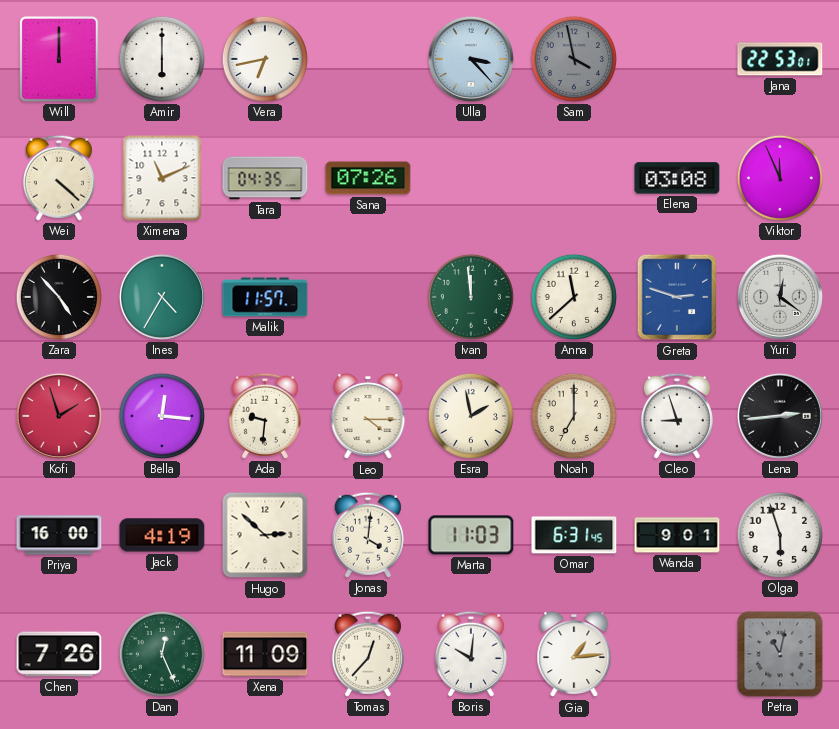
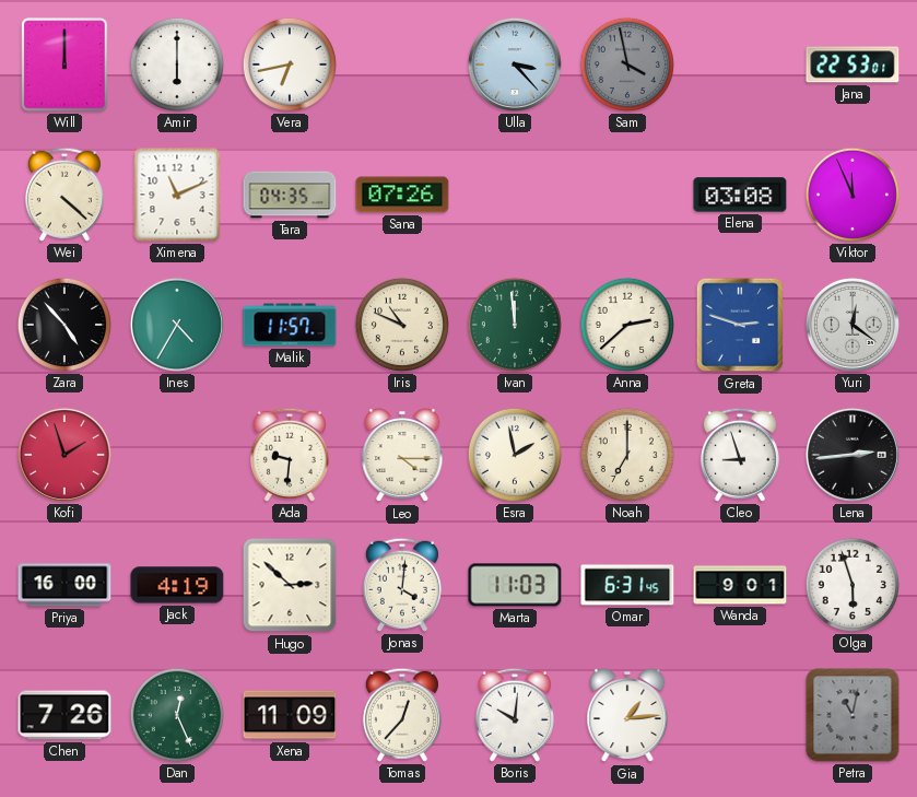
Iris: none -> 10:49
Anna: 11:38 -> 2:38
Bella: 12:16 -> none
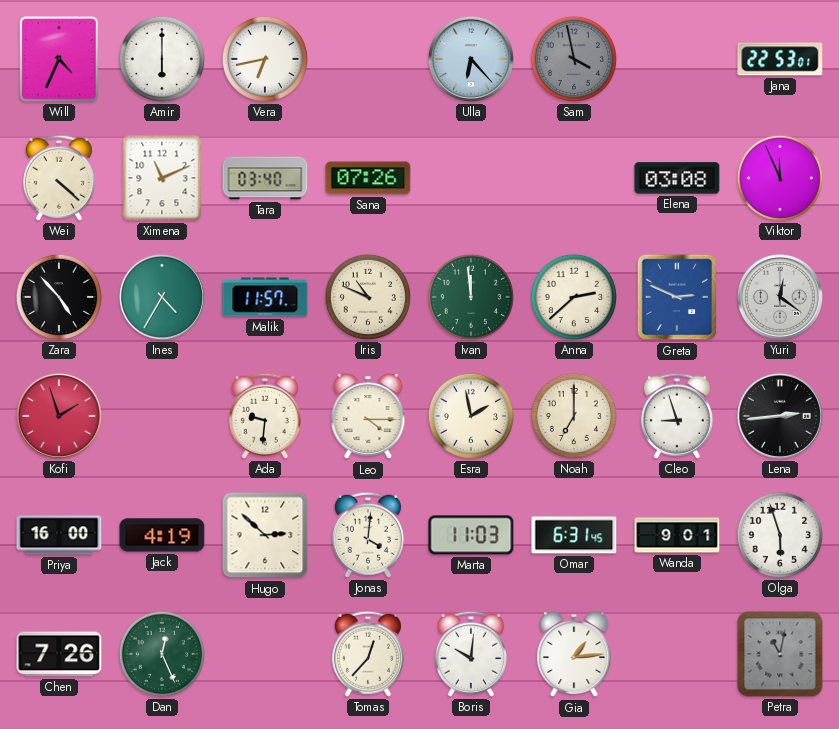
Will: 12:00 -> 4:34
Ulla: 3:23 -> 6:23
Tara: 04:35 -> 03:40
Greta: 2:48 -> 2:49
Xena: 11:09 -> none
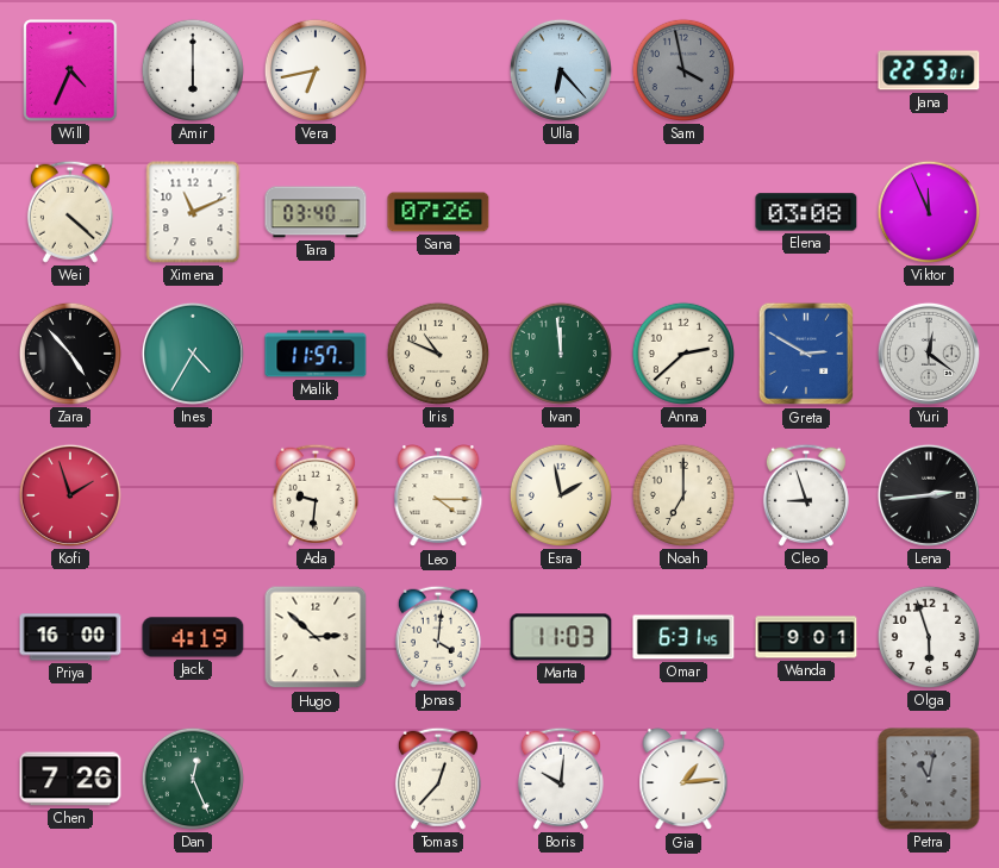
Greta: 2:49 -> 2:50
